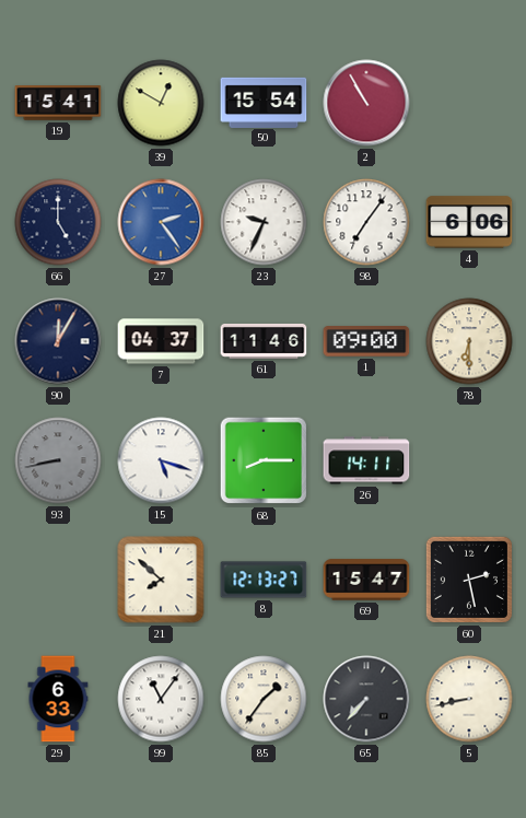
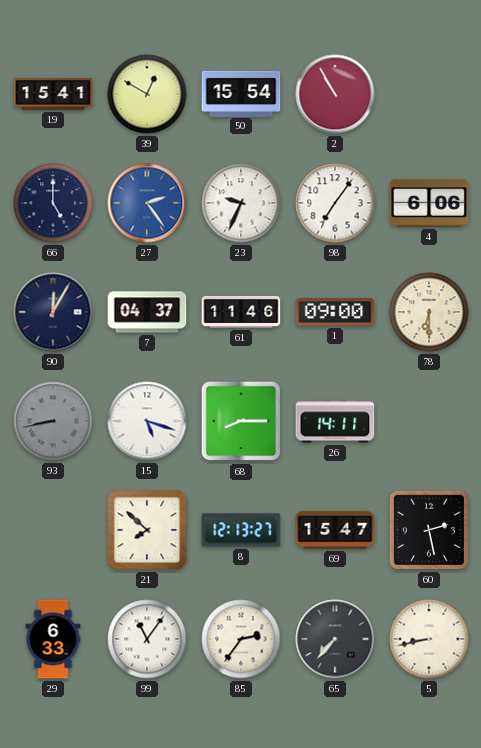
85: 1:36 -> 2:36
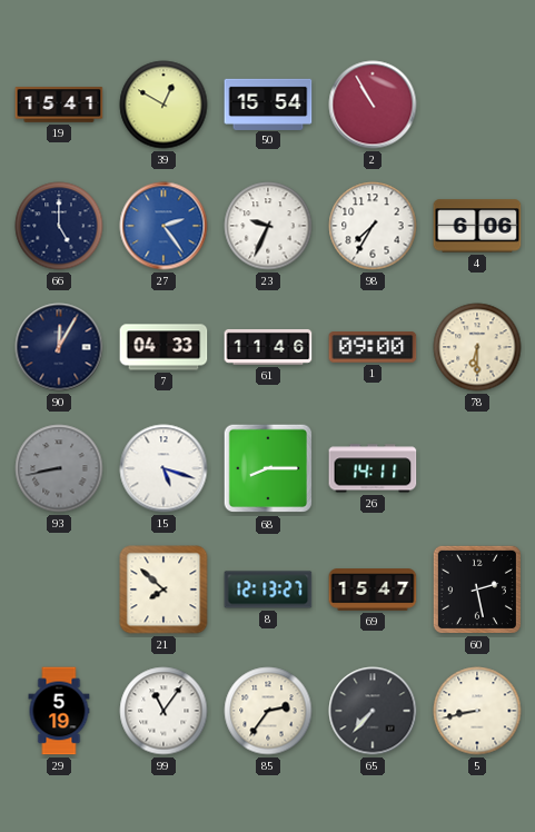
98: 7:06 -> 7:35
7: 04:37 -> 04:33
29: 6:33 -> 5:19
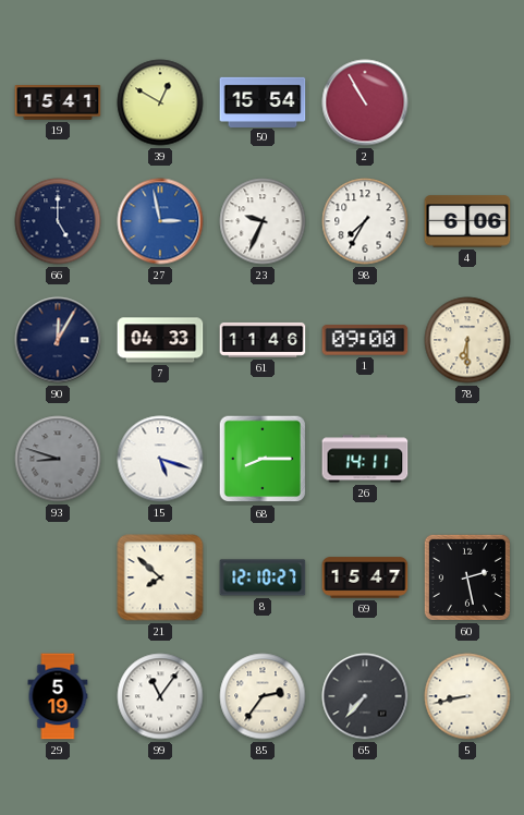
27: 2:24 -> 2:58
93: 8:43 -> 8:48
8: 12:13 -> 12:10
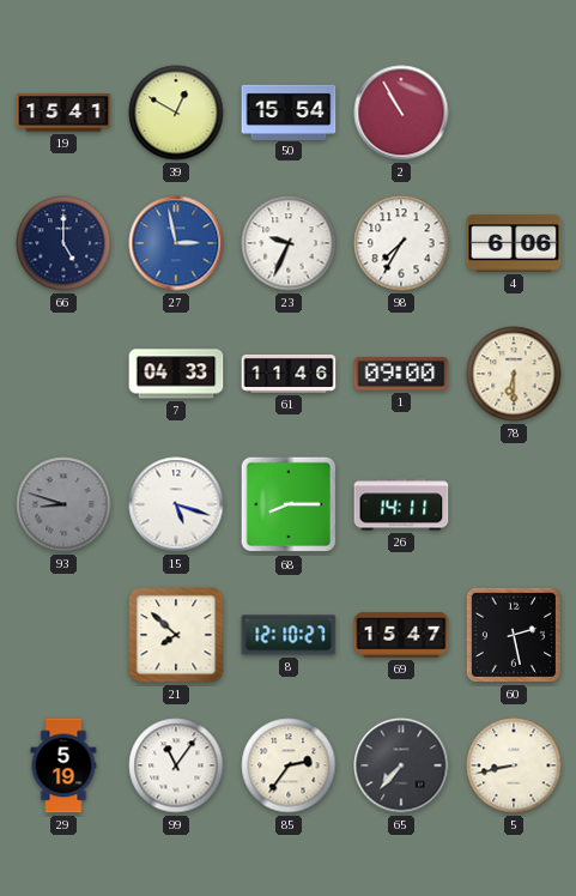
90: 12:05 -> none
